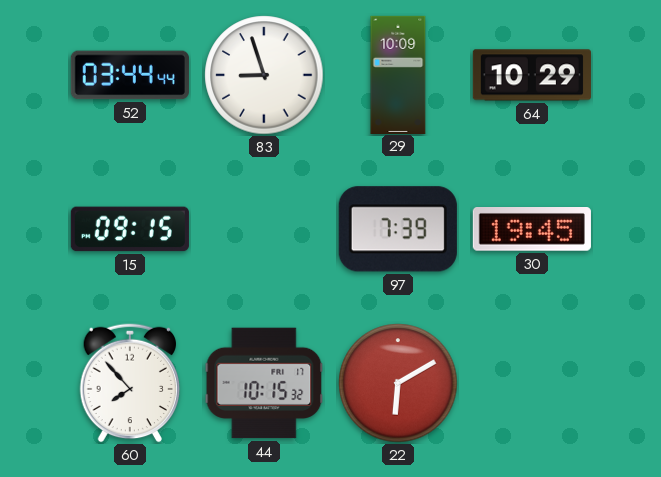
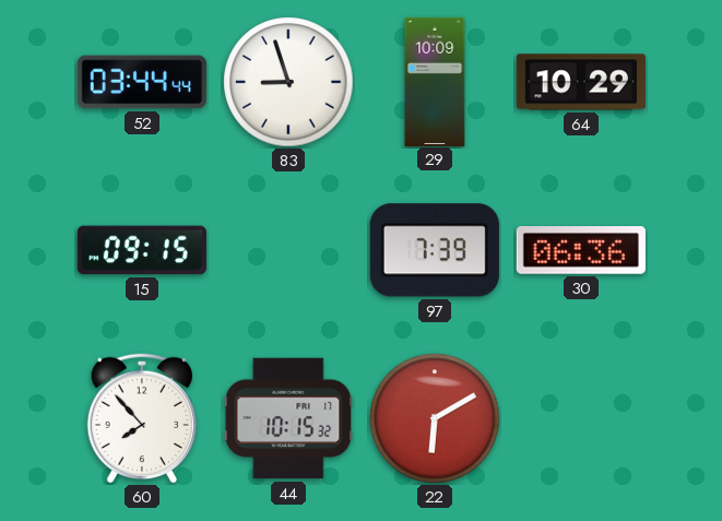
30: 19:45 -> 06:36
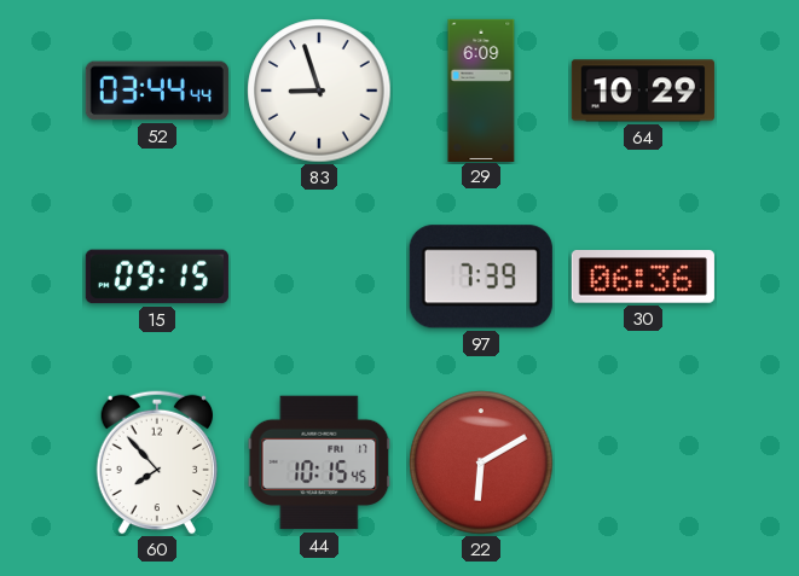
29: 10:09 -> 6:09
44: 10:15:32 -> 10:15:45
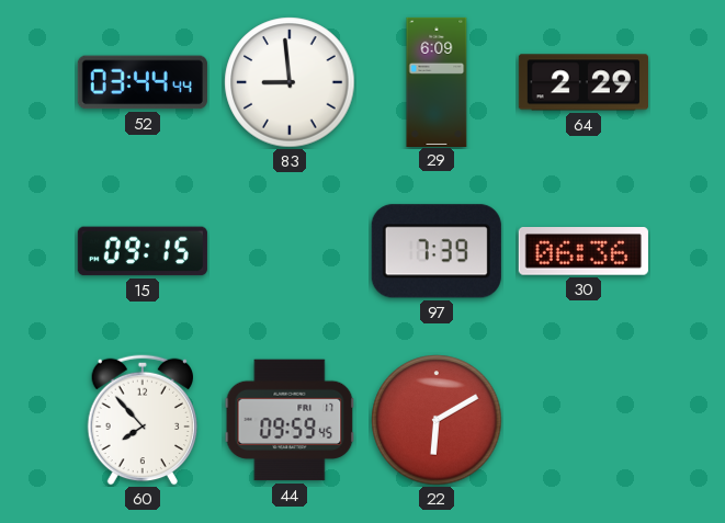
83: 8:57 -> 8:59
64: 10:29 -> 2:29
44: 10:15 -> 09:59
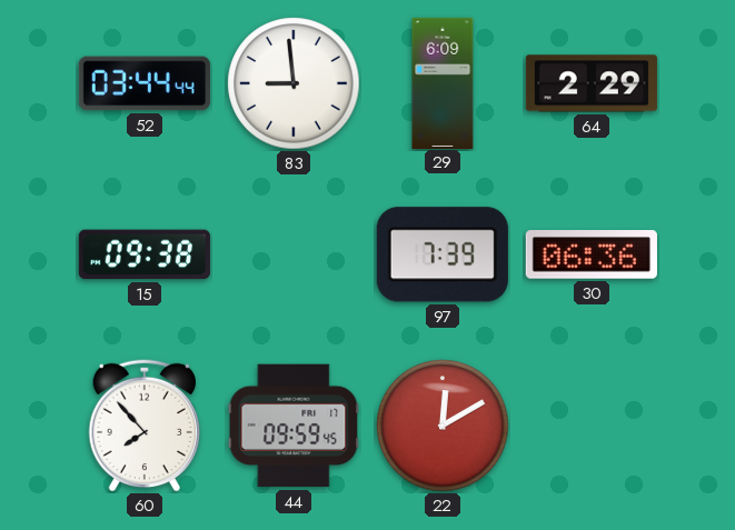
15: 09:15 -> 09:38
22: 6:10 -> 12:10
